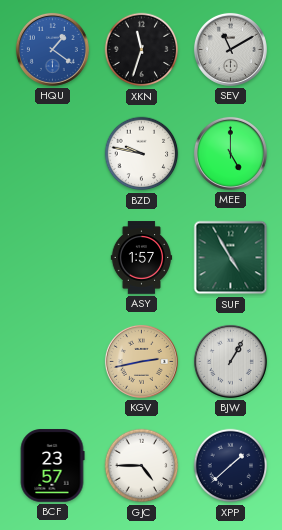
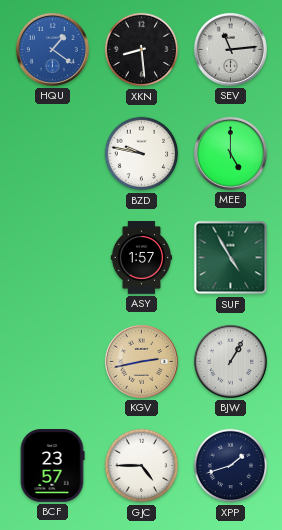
XKN: 11:33 -> 8:29
SEV: 11:10 -> 11:14
XPP: 1:38 -> 1:42
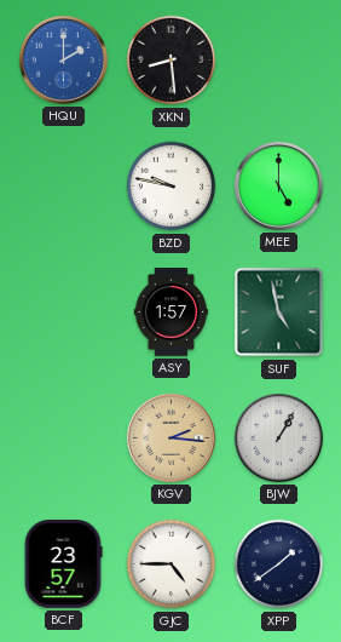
HQU: 1:21 -> 2:00
SEV: 11:14 -> none
SUF: 4:55 -> 4:58
KGV: 2:43 -> 2:16
XPP: 1:42 -> 1:39
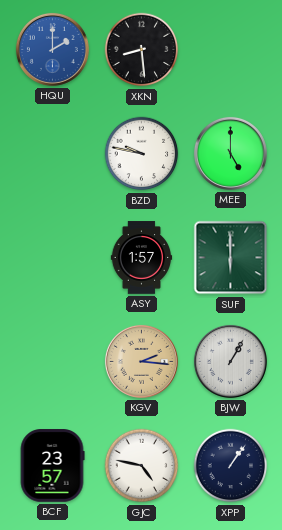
SUF: 4:58 -> 6:00
GJC: 4:45 -> 4:47
XPP: 1:39 -> 1:06
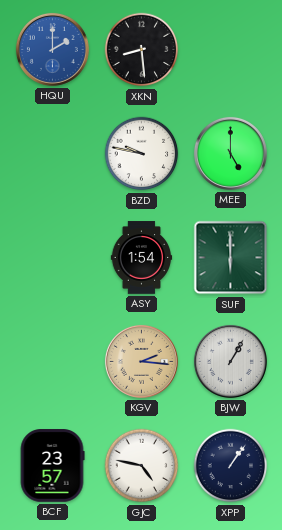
ASY: 1:57 -> 1:54
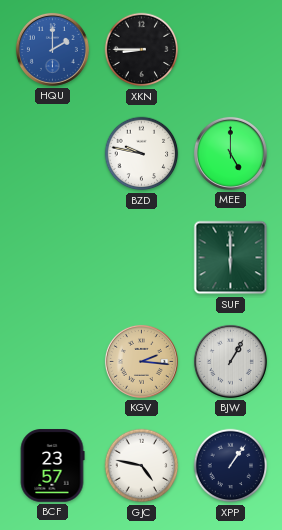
XKN: 8:29 -> 8:45
ASY: 1:54 -> none
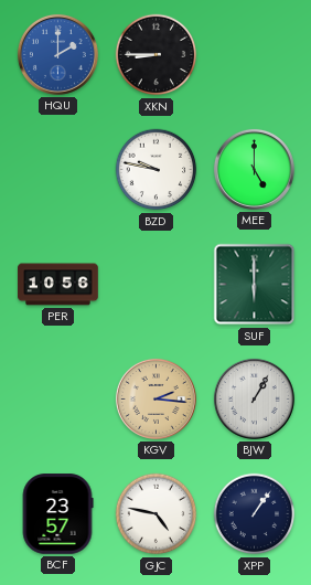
PER: none -> 10:56
